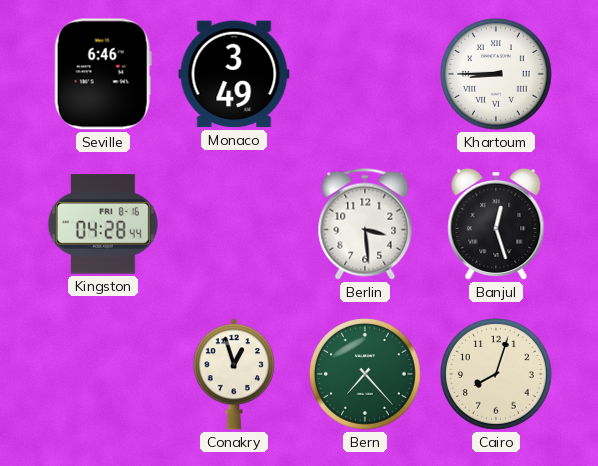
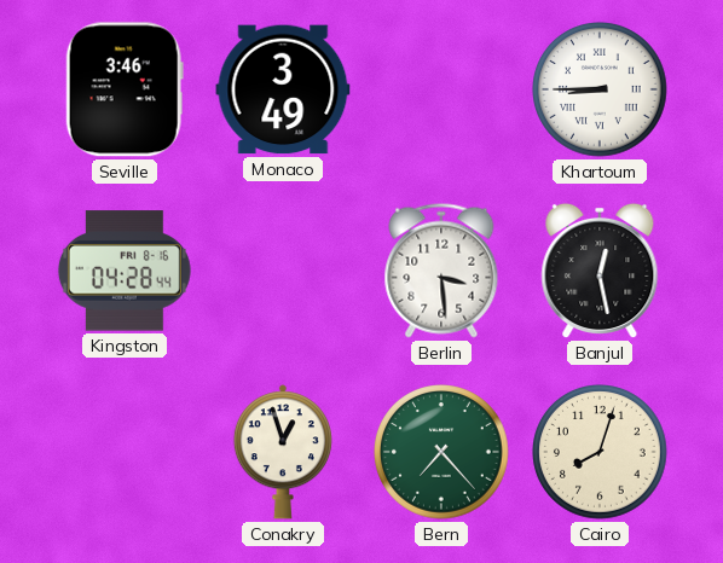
Seville: 6:46 -> 3:46
Banjul: 12:27 -> 12:28
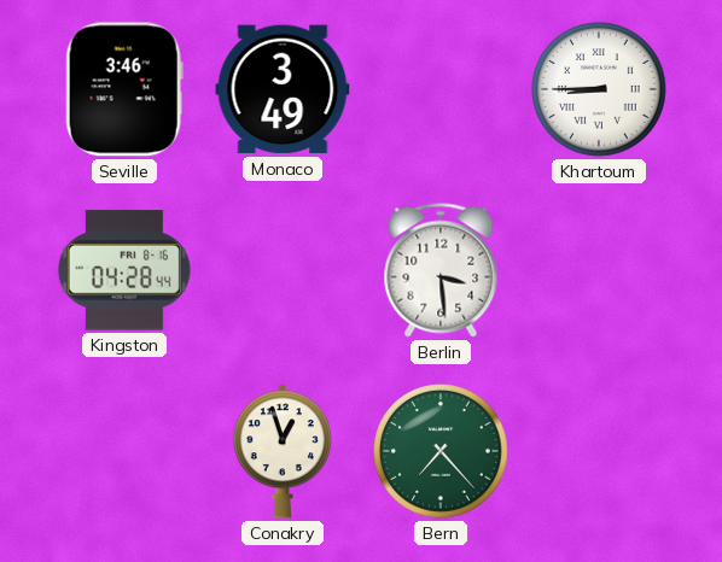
Banjul: 12:28 -> none
Cairo: 8:03 -> none
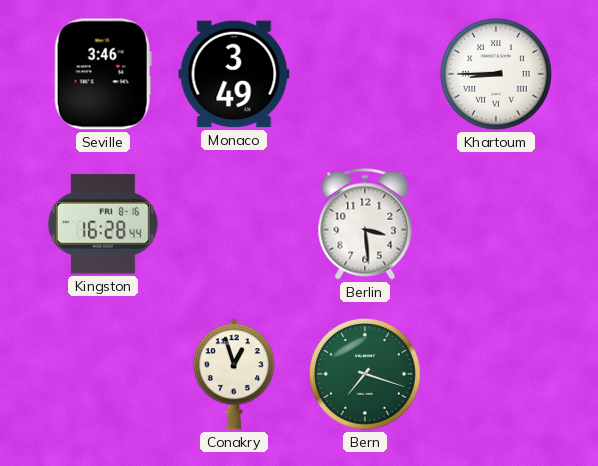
Kingston: 04:28 -> 16:28
Bern: 7:23 -> 7:18
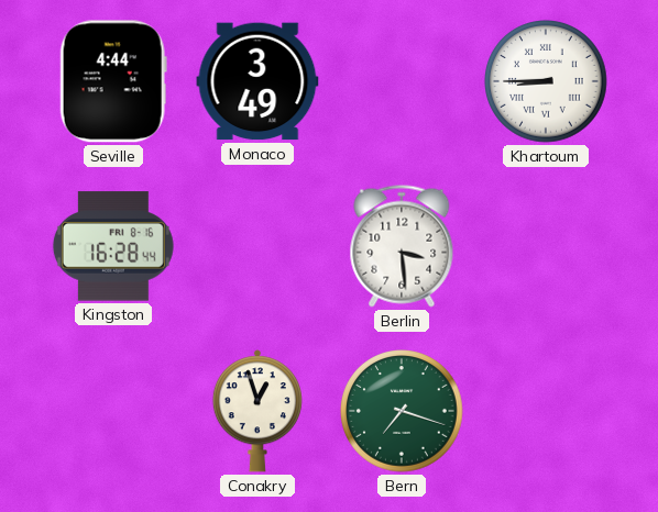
Seville: 3:46 -> 4:44
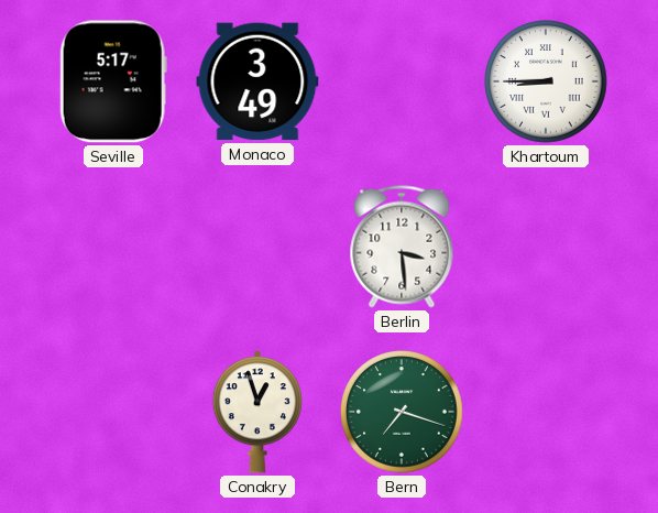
Seville: 4:44 -> 5:17
Kingston: 16:28 -> none
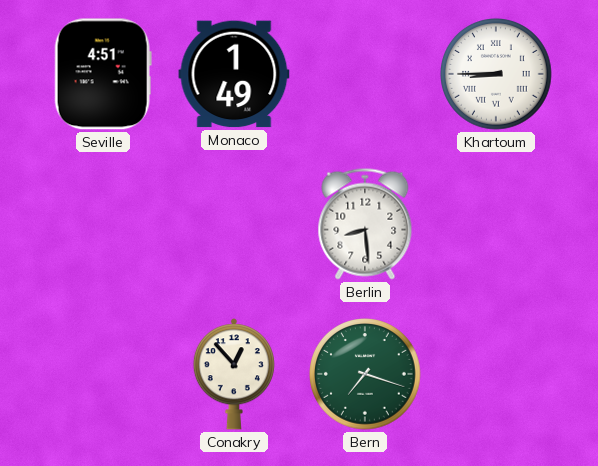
Seville: 5:17 -> 4:51
Monaco: 3:49 -> 1:49
Berlin: 3:29 -> 8:29
Conakry: 12:57 -> 12:53
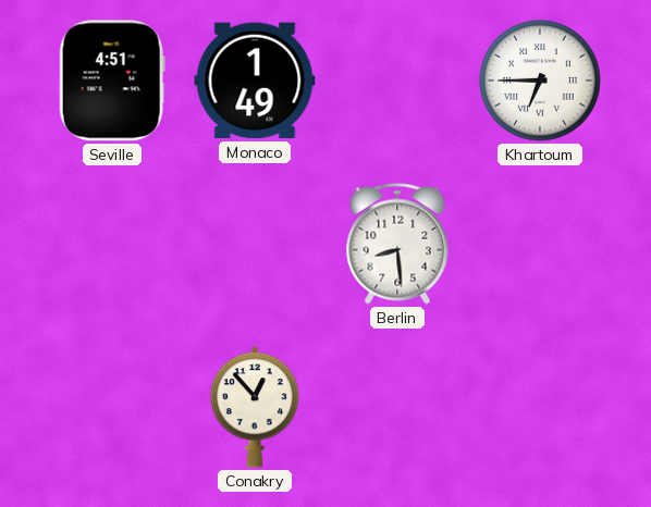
Khartoum: 8:45 -> 6:45
Bern: 7:18 -> none
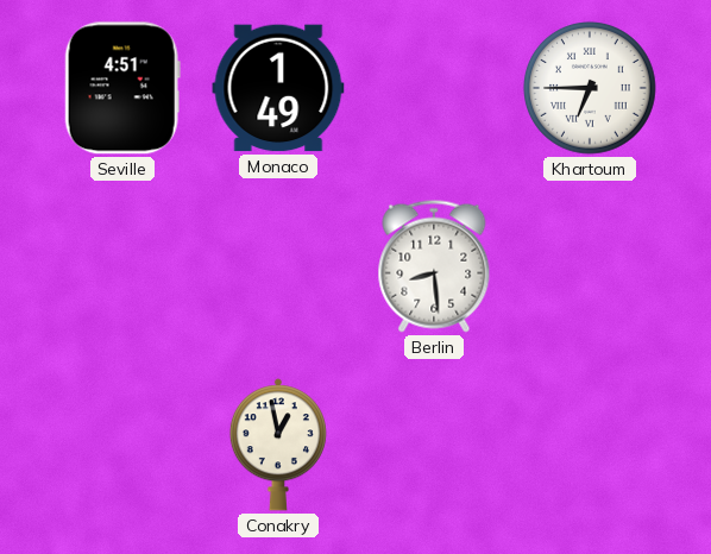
Conakry: 12:53 -> 12:58
